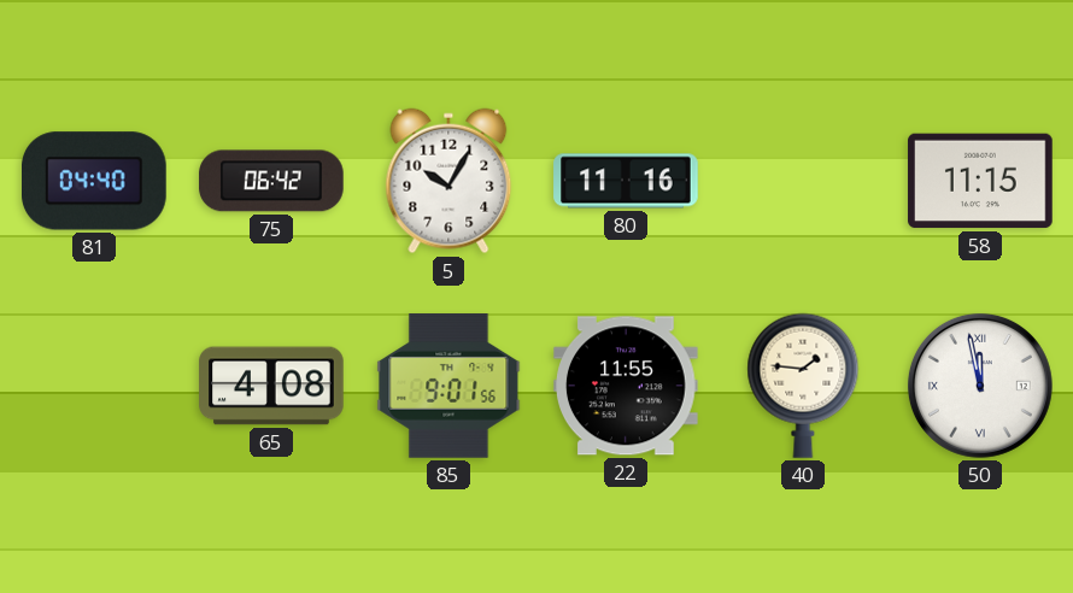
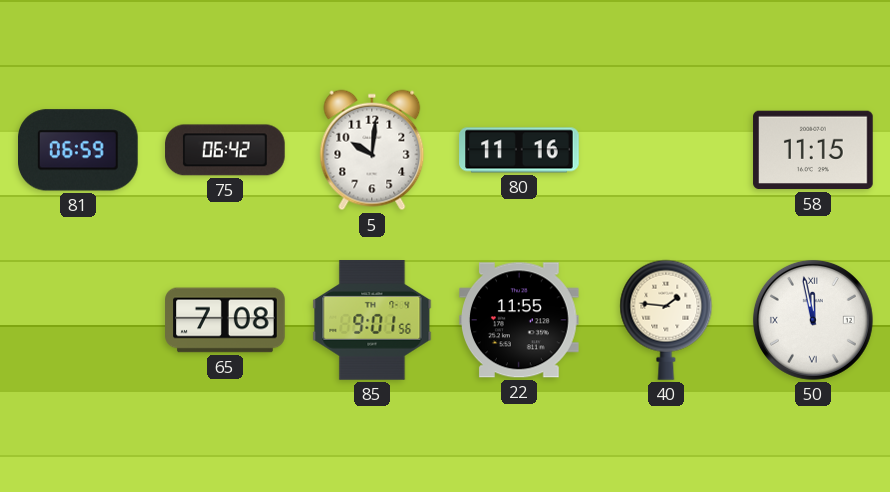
81: 04:40 -> 06:59
5: 10:05 -> 10:01
65: 4:08 -> 7:08
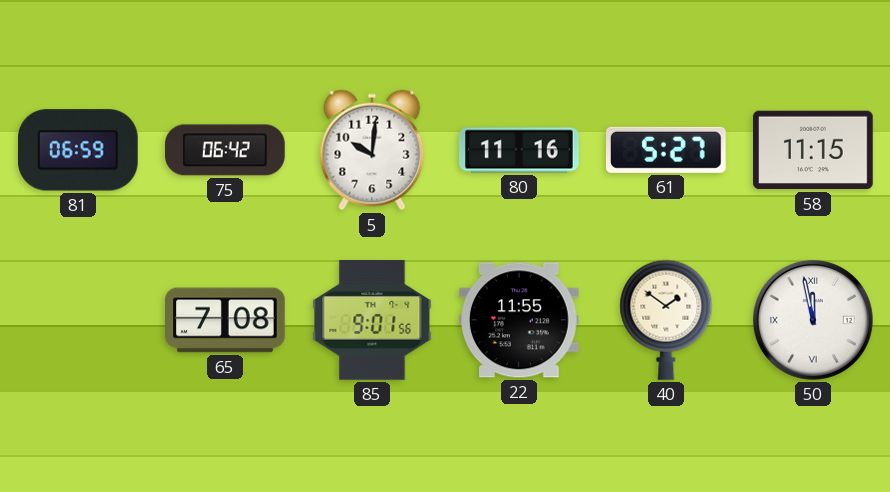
61: none -> 5:27
40: 1:46 -> 1:51
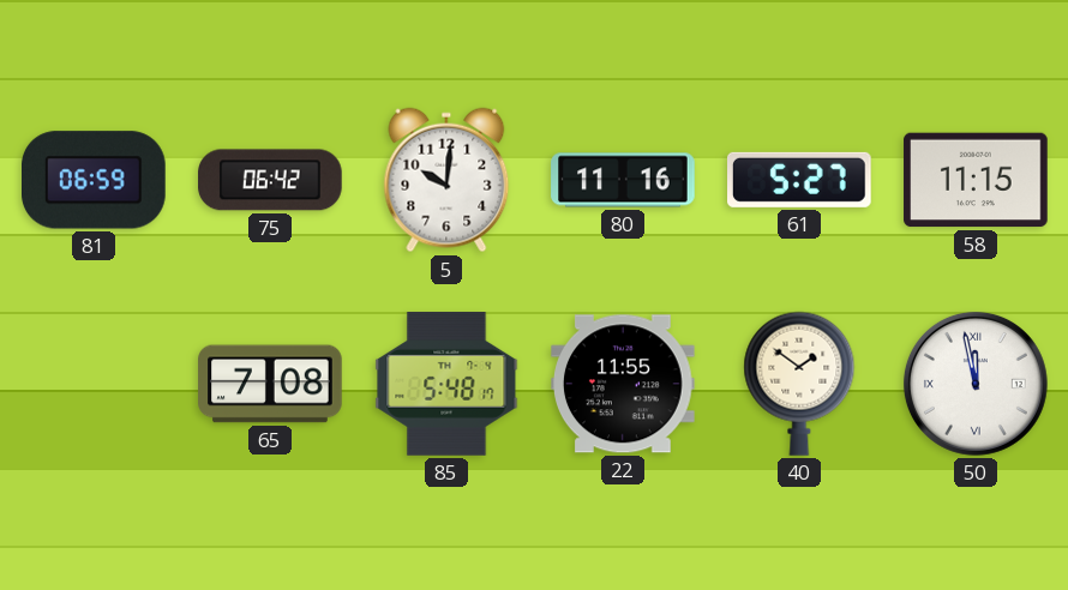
85: 9:01 -> 5:48
